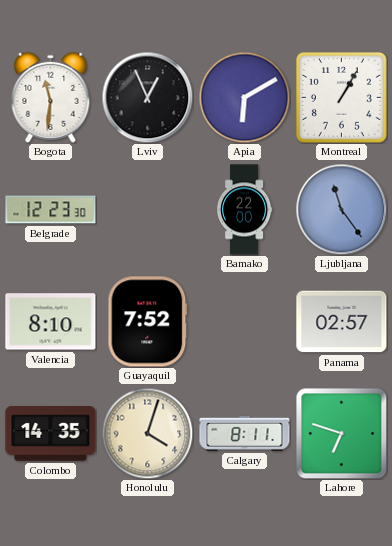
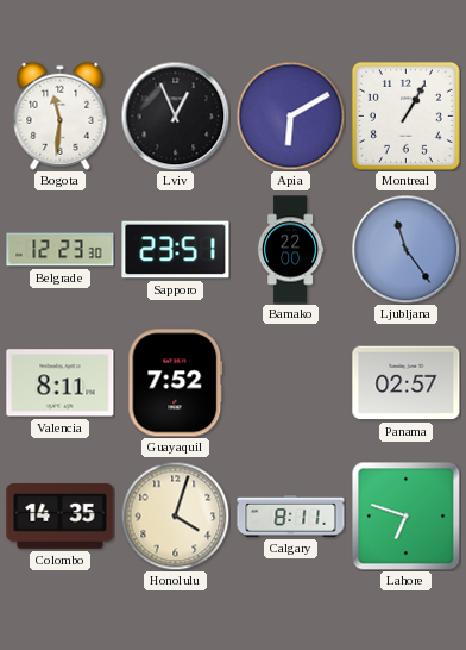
Sapporo: none -> 23:51
Valencia: 8:10 -> 8:11
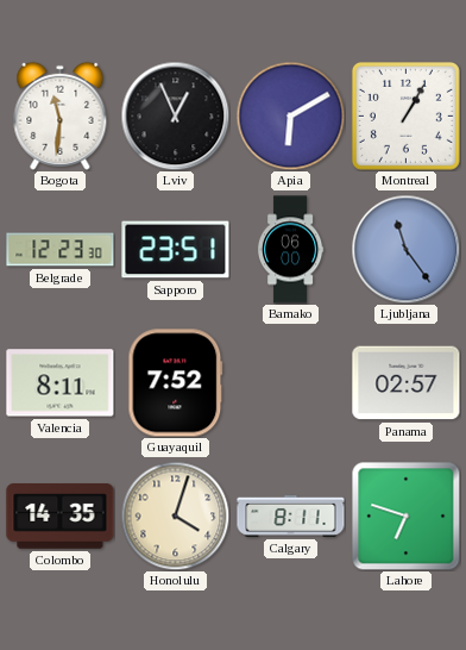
Bamako: 22:00 -> 06:00
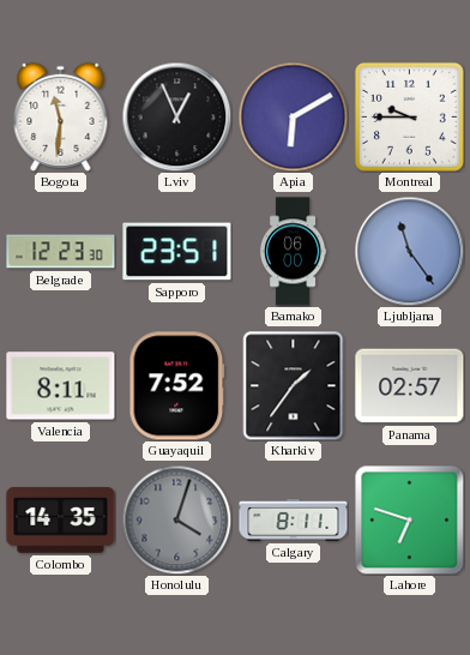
Montreal: 1:05 -> 9:45
Kharkiv: none -> 1:36
Honolulu dial: cream -> grey
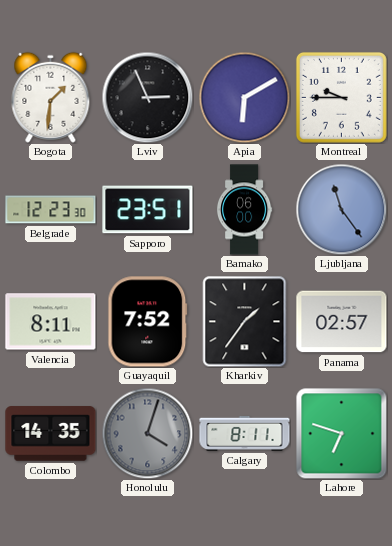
Bogota: 11:31 -> 1:31
Lviv: 12:56 -> 2:56
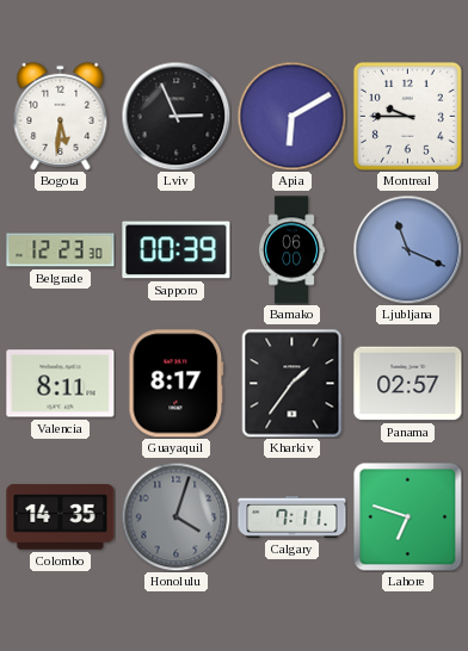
Bogota: 1:31 -> 5:31
Sapporo: 23:51 -> 00:39
Ljubljana: 11:24 -> 11:19
Guayaquil: 7:52 -> 8:17
Calgary: 8:11 -> 7:11
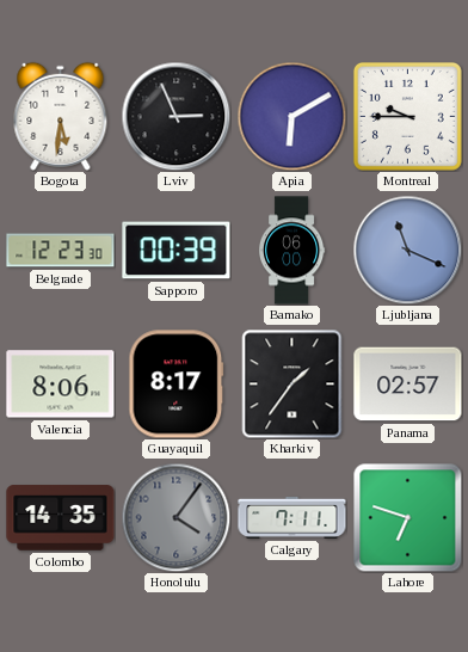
Valencia: 8:11 -> 8:06
Honolulu: 4:03 -> 4:06
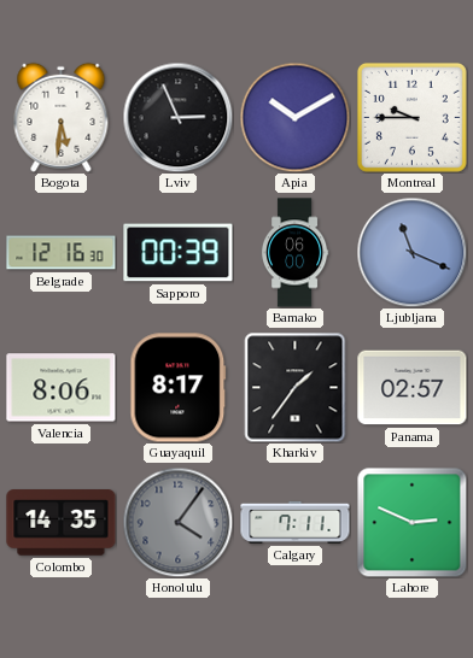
Apia: 6:10 -> 10:10
Belgrade: 12:23 -> 12:16
Lahore: 6:48 -> 2:49
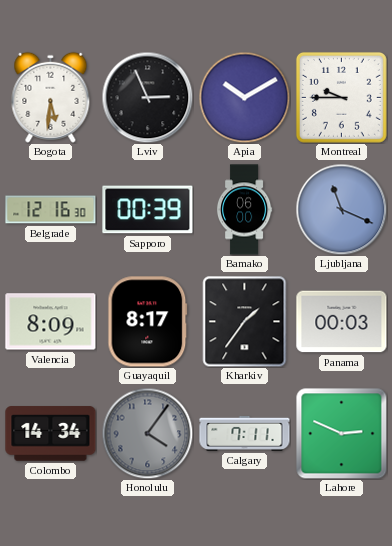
Valencia: 8:06 -> 8:09
Panama: 02:57 -> 00:03
Colombo: 14:35 -> 14:34
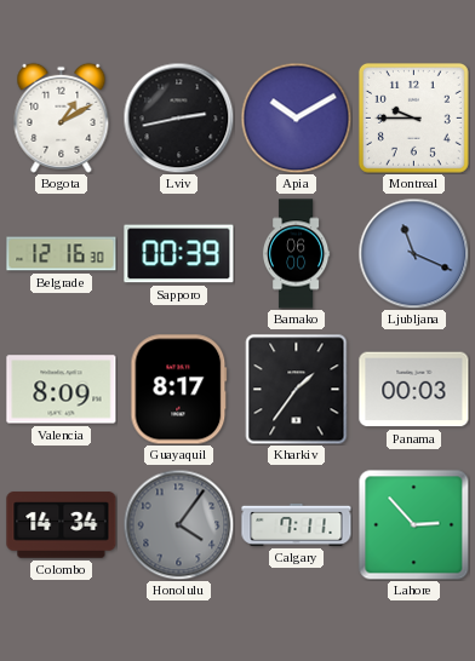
Bogota: 5:31 -> 1:10
Lviv: 2:56 -> 2:43
Lahore: 2:49 -> 2:53
